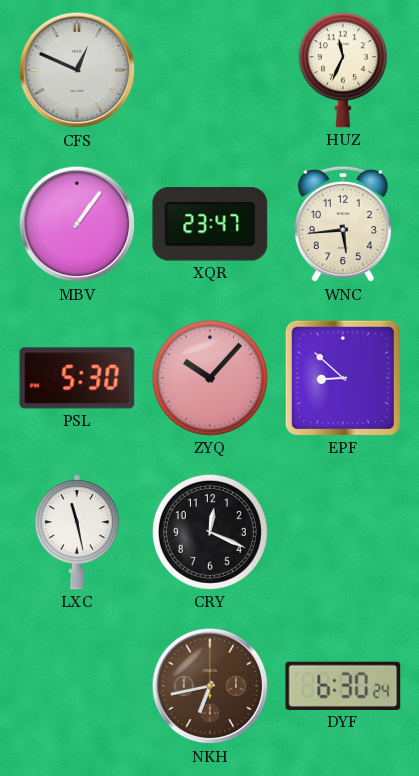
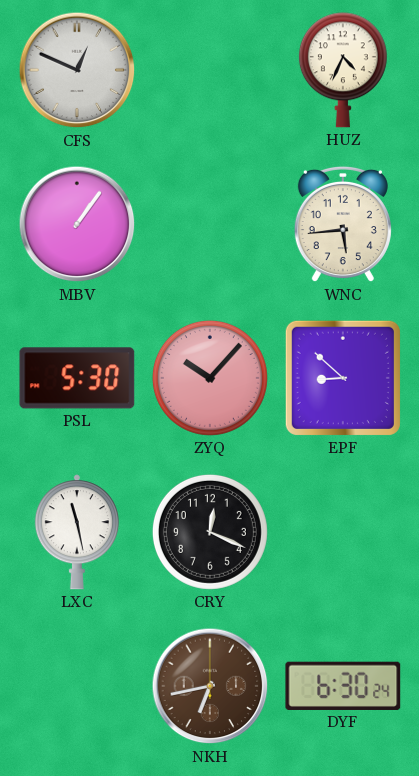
HUZ: 11:34 -> 4:34
XQR: 23:47 -> none
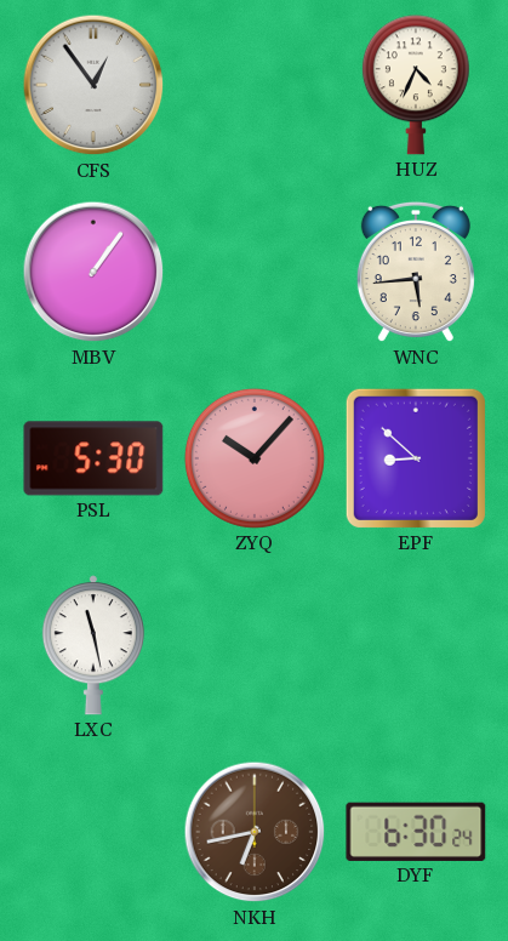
CFS: 12:49 -> 12:54
CRY: 12:19 -> none
